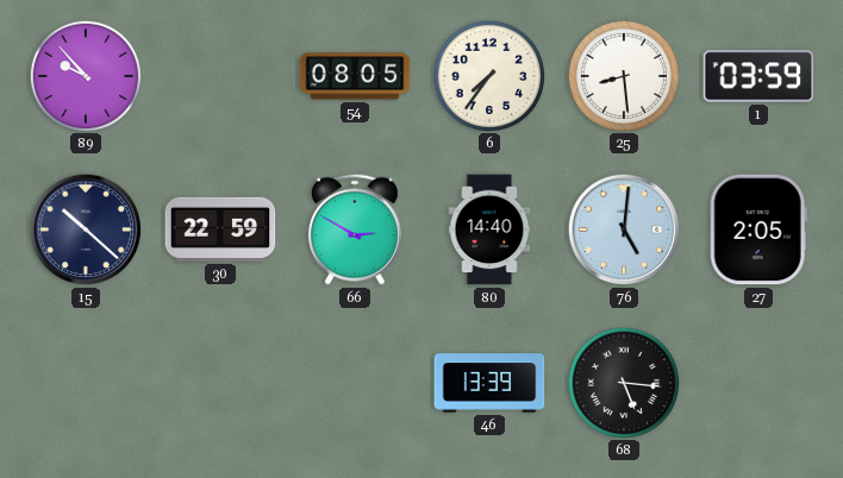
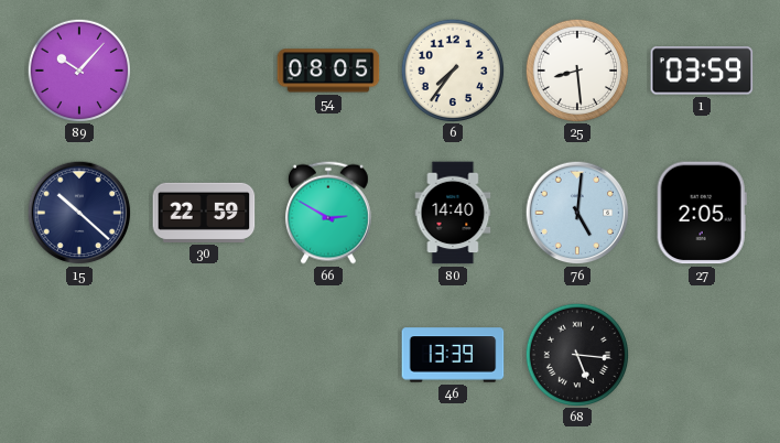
89: 9:53 -> 10:07
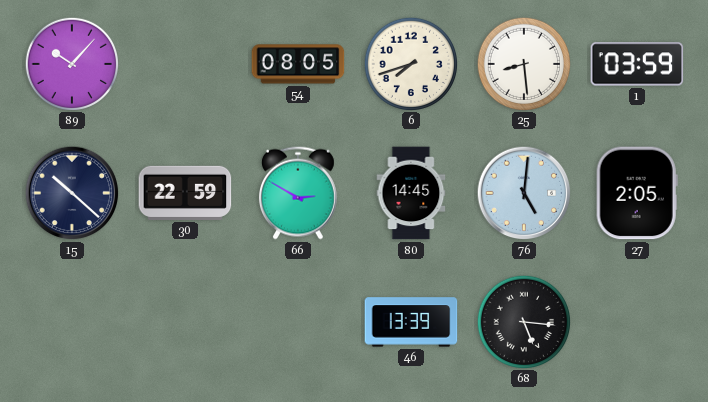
6: 7:36 -> 7:42
80: 14:40 -> 14:45
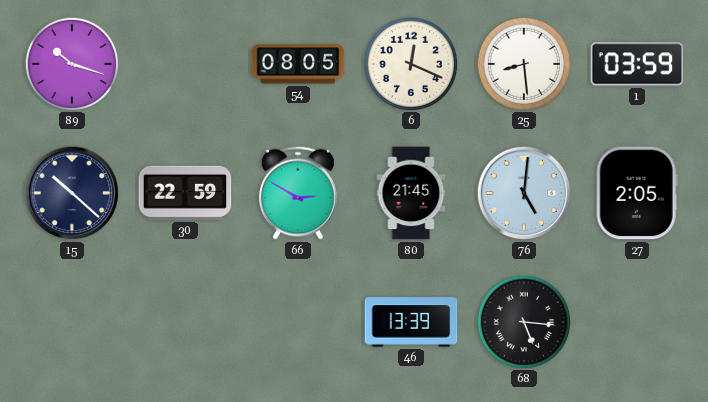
89: 10:07 -> 10:18
6: 7:42 -> 12:19
80: 14:45 -> 21:45
